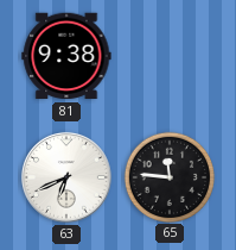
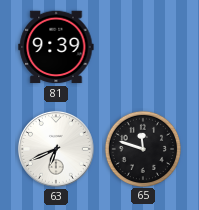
81: 9:38 -> 9:39
65: 11:46 -> 11:48
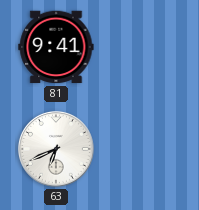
81: 9:39 -> 9:41
65: 11:48 -> none
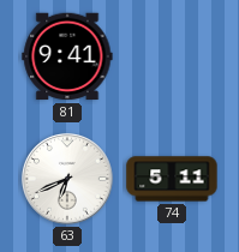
74: none -> 5:11
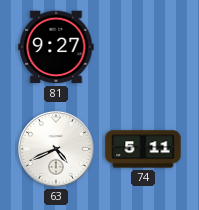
81: 9:41 -> 9:27
63: 6:41 -> 4:41
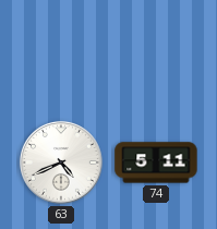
81: 9:27 -> none
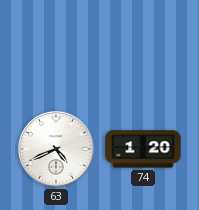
74: 5:11 -> 1:20
